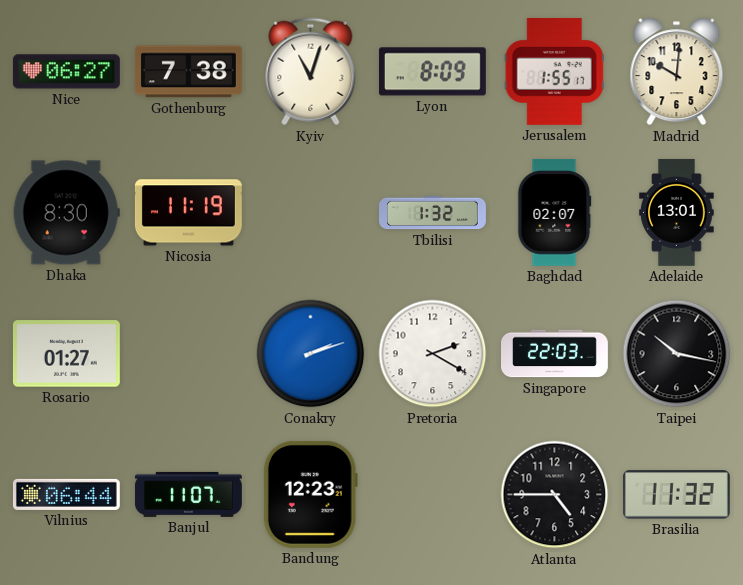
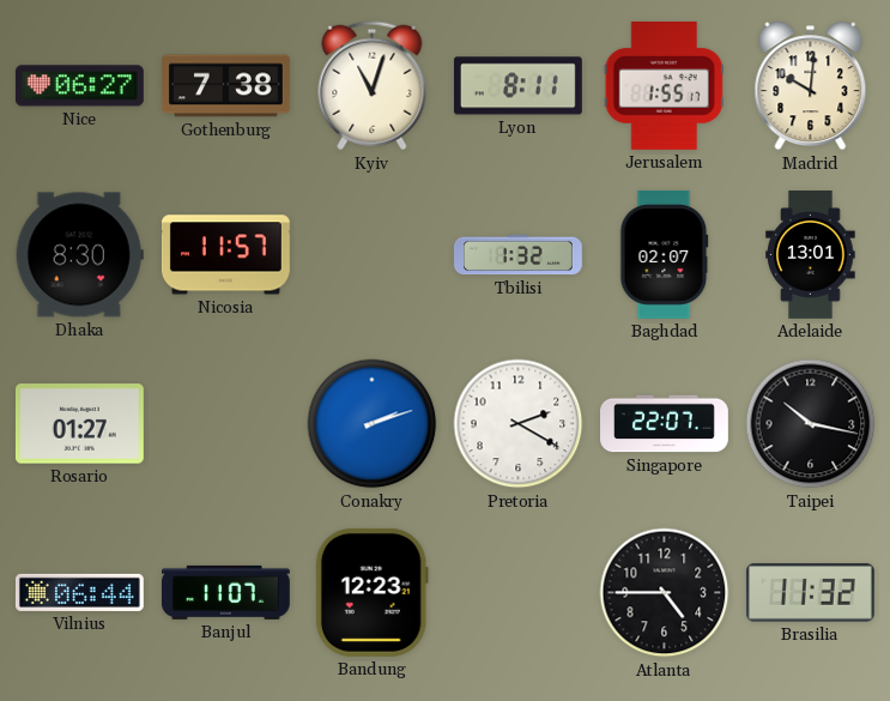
Lyon: 8:09 -> 8:11
Nicosia: 11:19 -> 11:57
Singapore: 22:03 -> 22:07
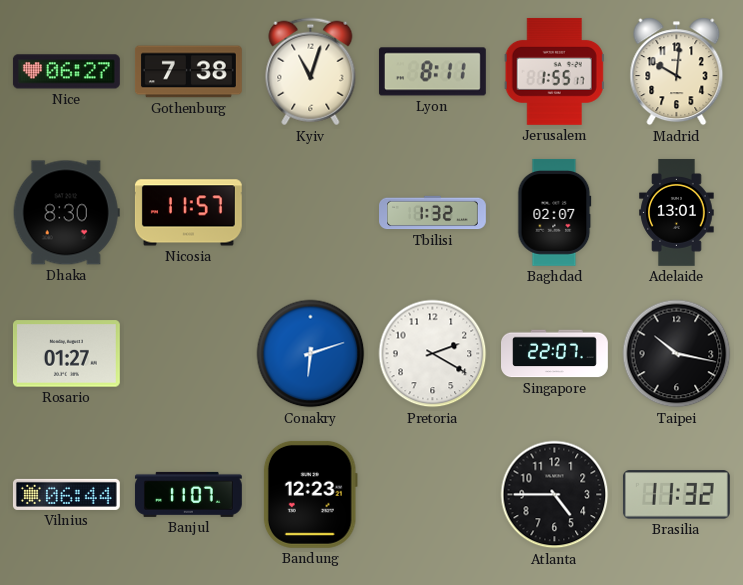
Conakry: 2:12 -> 6:12
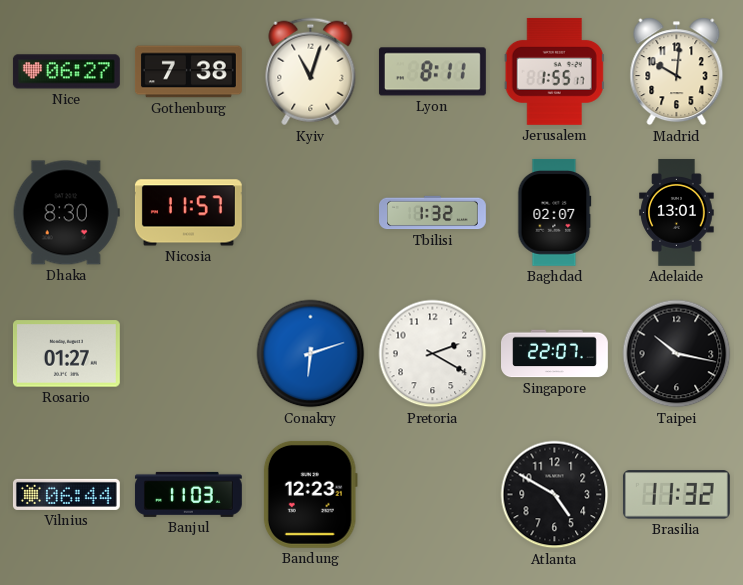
Banjul: 11:07 -> 11:03
Atlanta: 4:45 -> 4:50
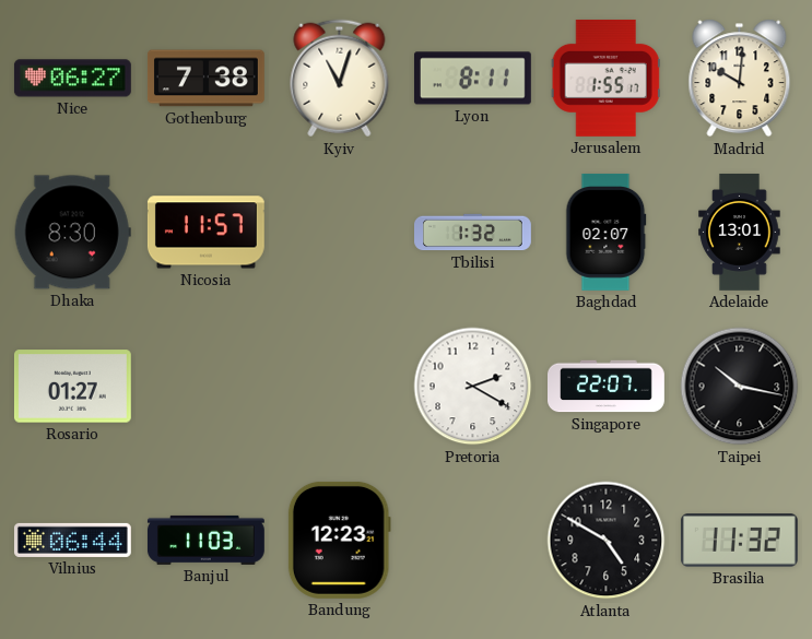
Conakry: 6:12 -> none
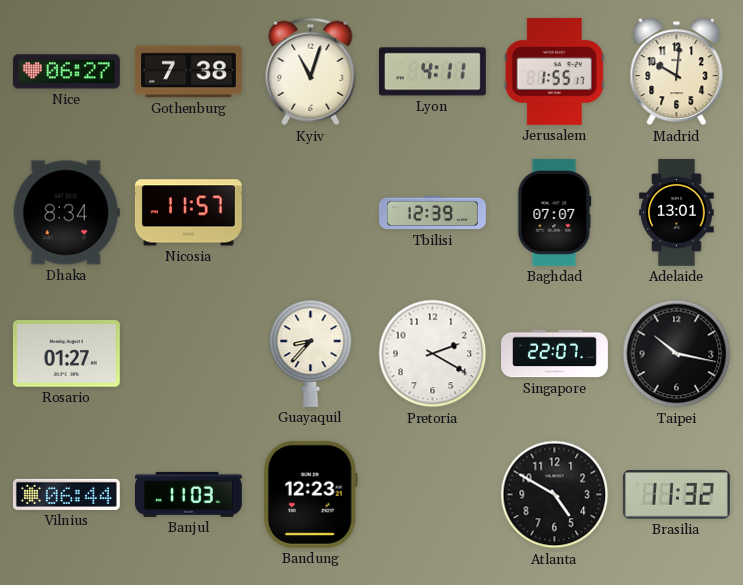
Lyon: 8:11 -> 4:11
Dhaka: 8:30 -> 8:34
Tbilisi: 1:32 -> 12:39
Baghdad: 02:07 -> 07:07
Guayaquil: none -> 8:37
